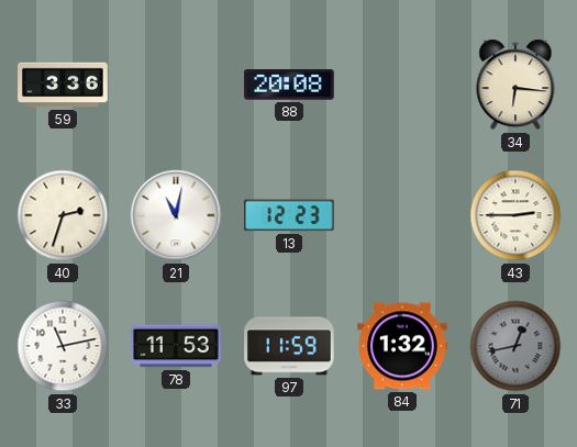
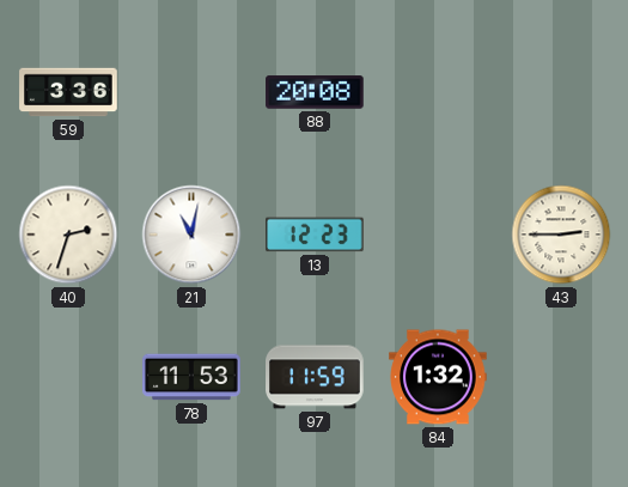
34: 6:16 -> none
33: 11:13 -> none
71: 12:43 -> none
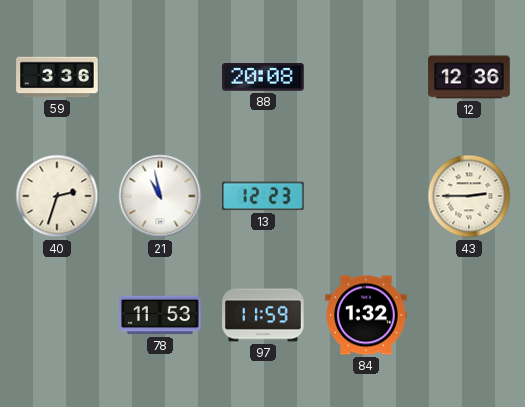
12: none -> 12:36
21: 11:02 -> 10:58
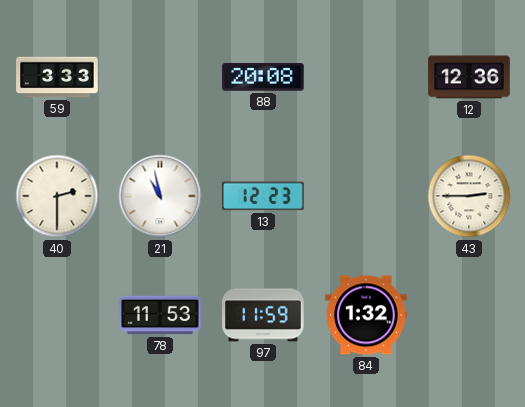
59: 3:36 -> 3:33
40: 2:33 -> 2:30
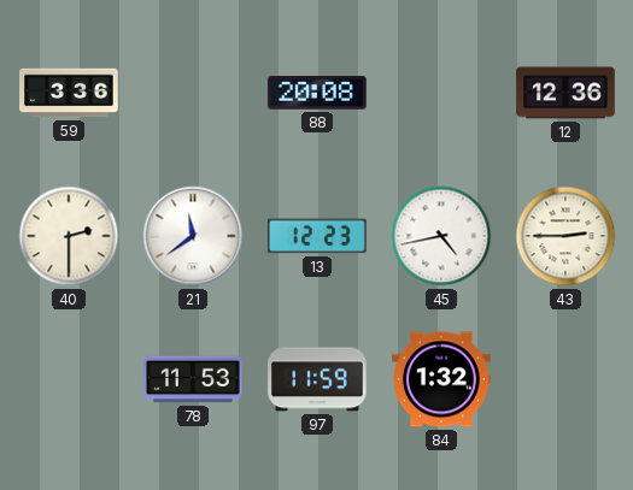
59: 3:33 -> 3:36
21: 10:58 -> 11:39
45: none -> 4:43
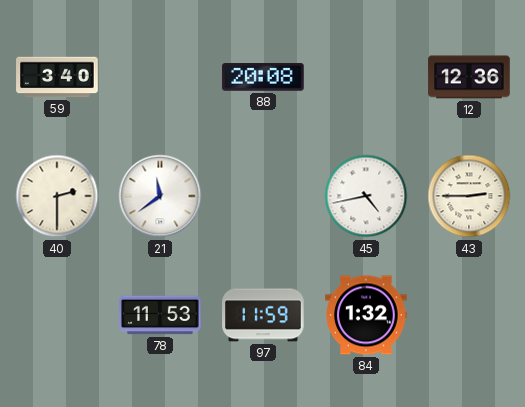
59: 3:36 -> 3:40
13: 12:23 -> none
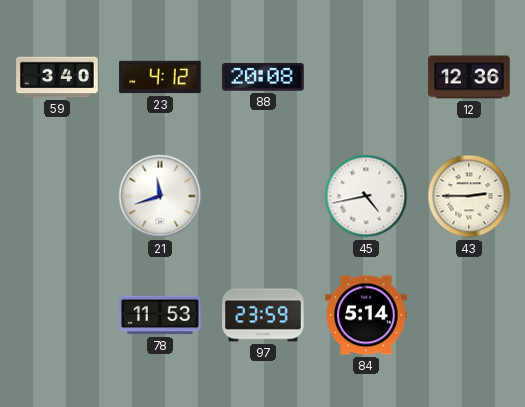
23: none -> 4:12
40: 2:30 -> none
21: 11:39 -> 11:42
97: 11:59 -> 23:59
84: 1:32 -> 5:14
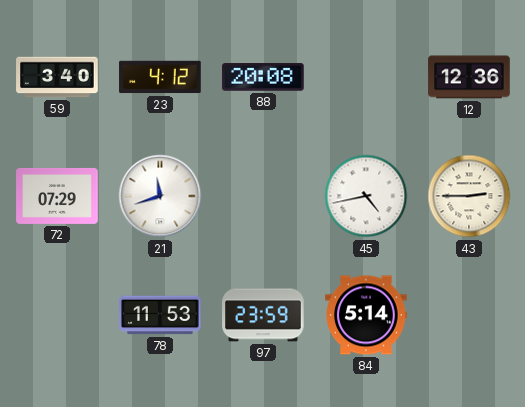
72: none -> 07:29
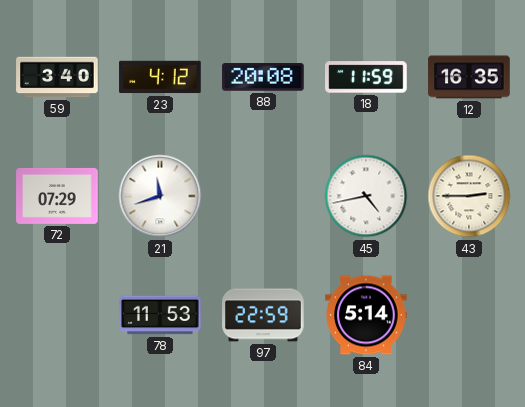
18: none -> 11:59
12: 12:36 -> 16:35
97: 23:59 -> 22:59
